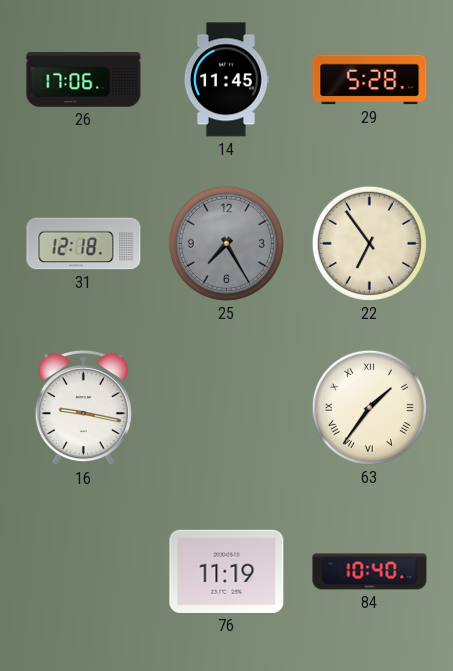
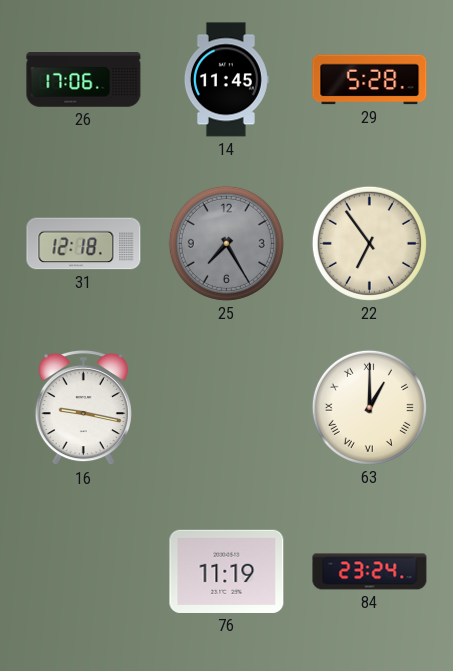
63: 1:36 -> 1:00
84: 10:40 -> 23:24
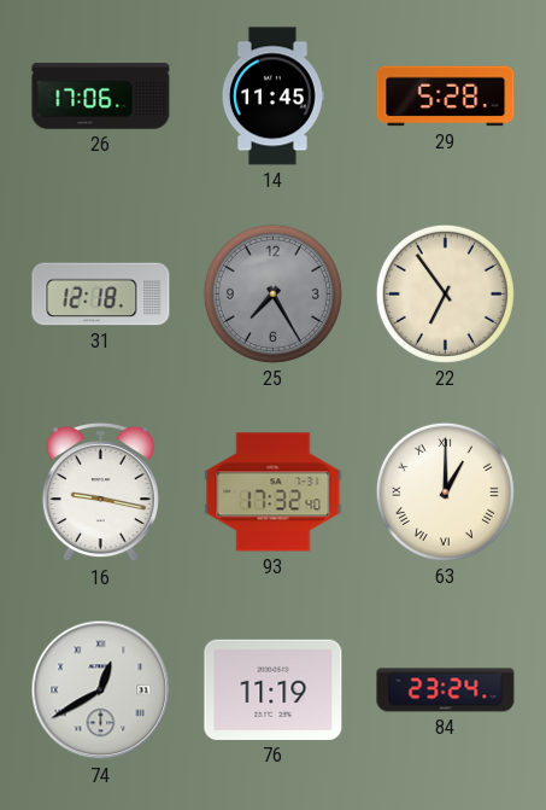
93: none -> 17:32
74: none -> 12:40
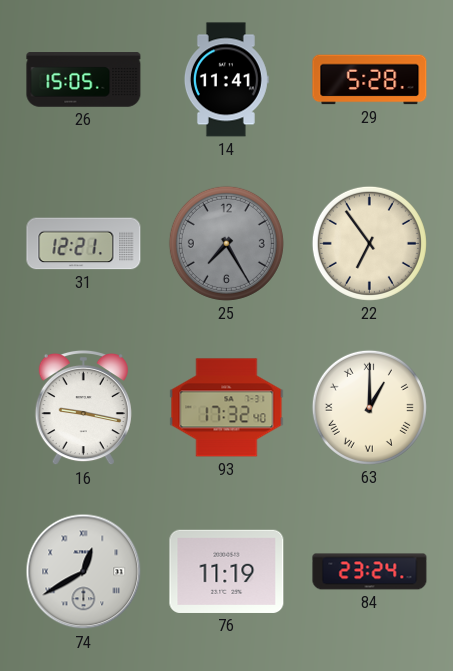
26: 17:06 -> 15:05
14: 11:45 -> 11:41
31: 12:18 -> 12:21
